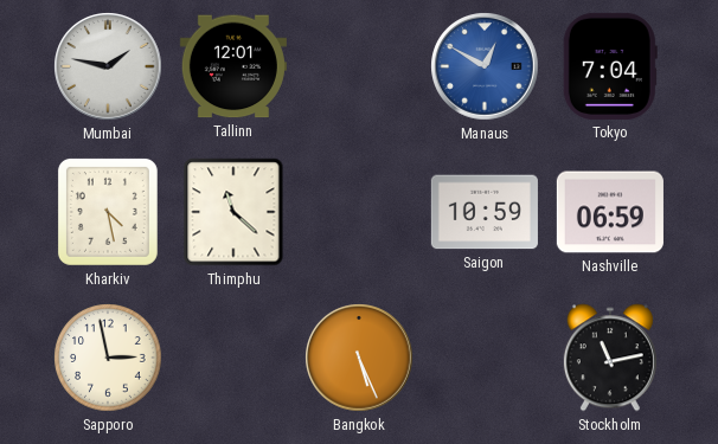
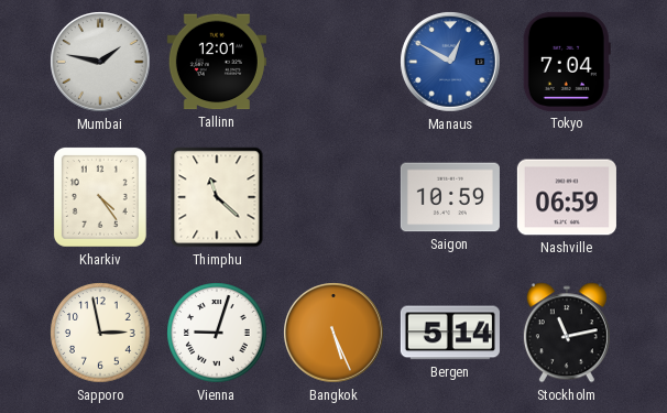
Kharkiv: 4:28 -> 4:24
Vienna: none -> 9:03
Bergen: none -> 5:14
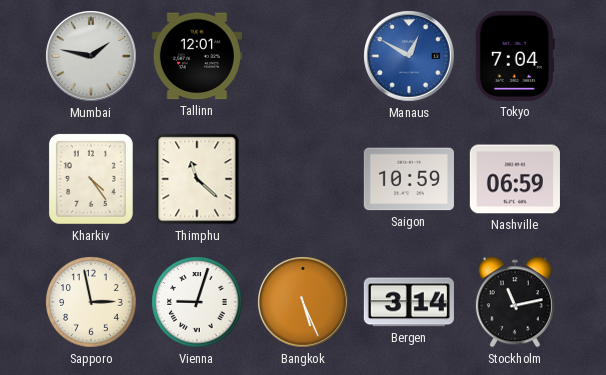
Bergen: 5:14 -> 3:14
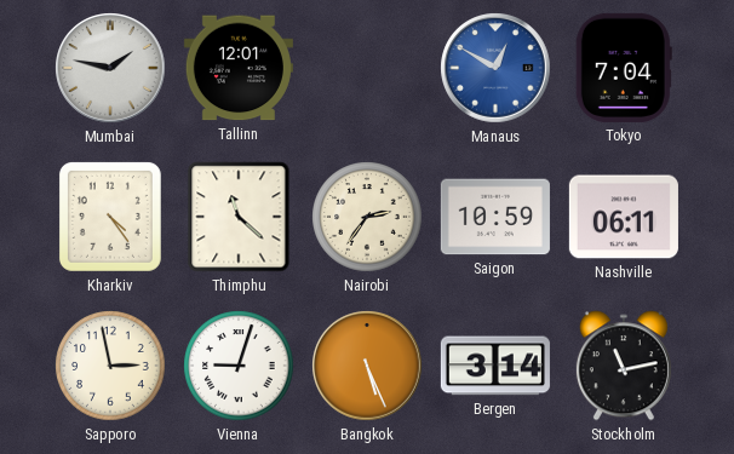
Nairobi: none -> 2:36
Nashville: 06:59 -> 06:11
